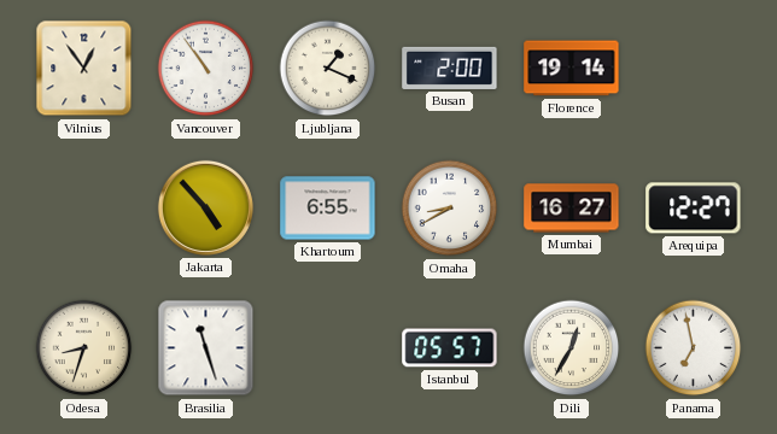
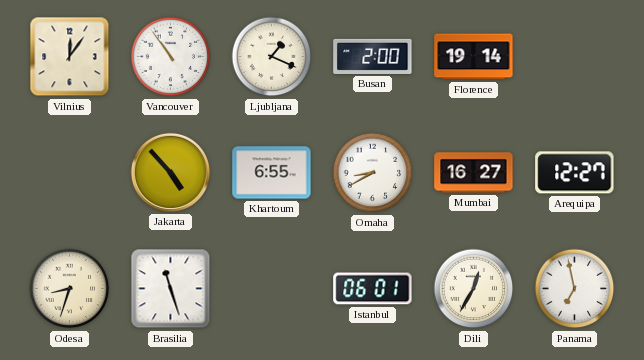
Vilnius: 12:54 -> 12:06
Istanbul: 05:57 -> 06:01
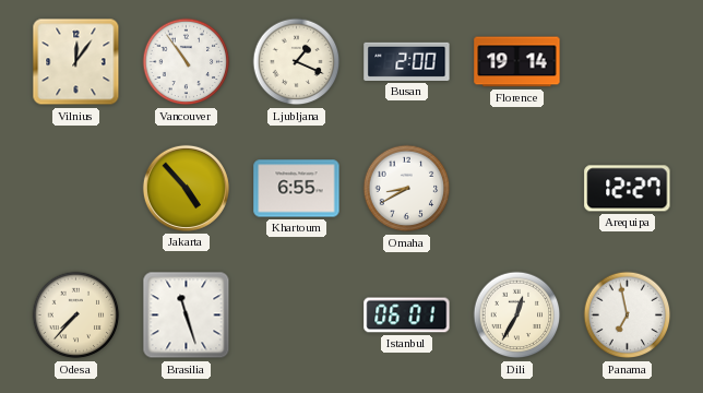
Mumbai: 16:27 -> none
Odesa: 8:33 -> 7:37
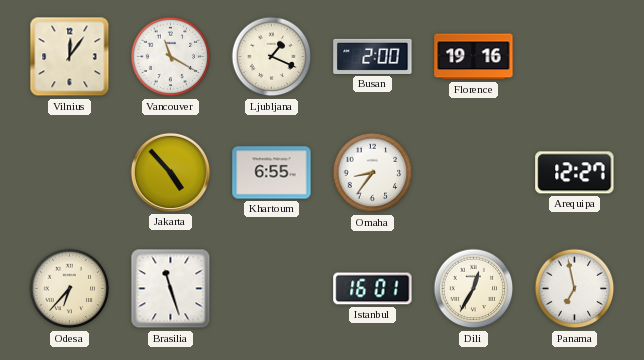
Vancouver: 10:54 -> 11:20
Florence: 19:14 -> 19:16
Omaha: 8:40 -> 8:36
Odesa: 7:37 -> 6:37
Istanbul: 06:01 -> 16:01
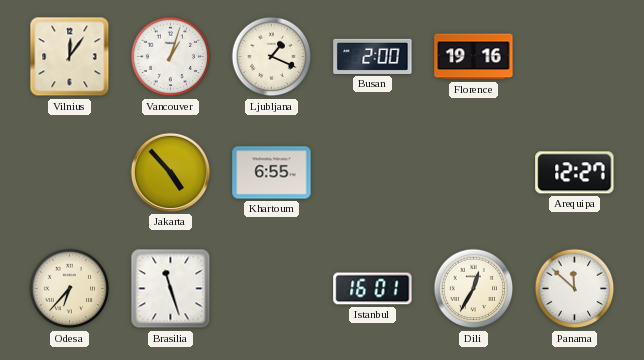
Vancouver: 11:20 -> 1:03
Omaha: 8:36 -> none
Panama: 6:58 -> 11:52
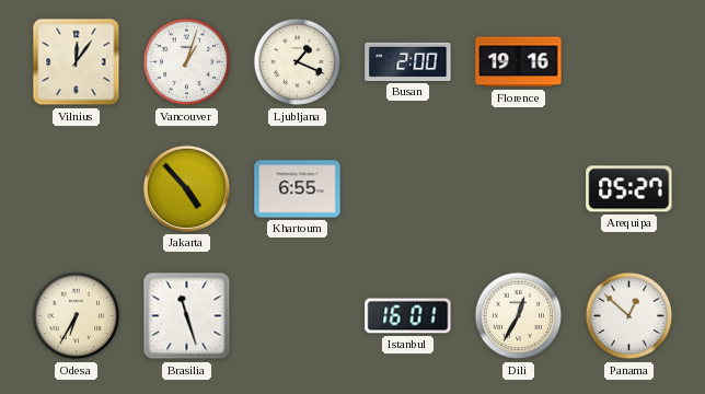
Arequipa: 12:27 -> 05:27
Odesa: 6:37 -> 6:35
Panama: 11:52 -> 12:52
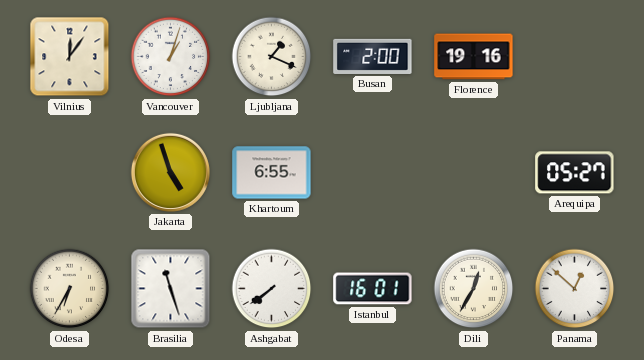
Jakarta: 4:53 -> 4:57
Ashgabat: none -> 7:39
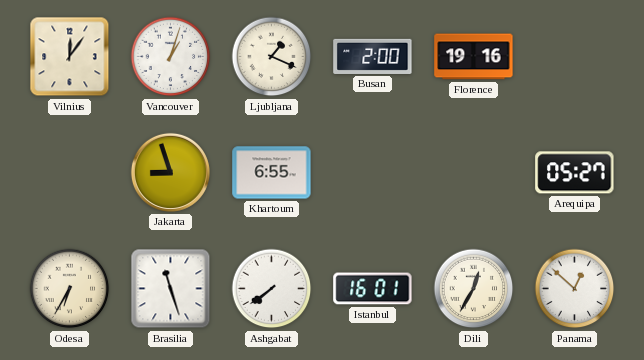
Jakarta: 4:57 -> 8:57
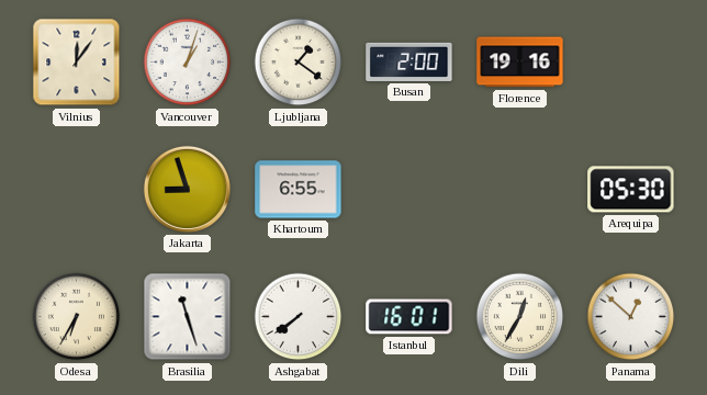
Ljubljana: 1:19 -> 1:21
Arequipa: 05:27 -> 05:30
